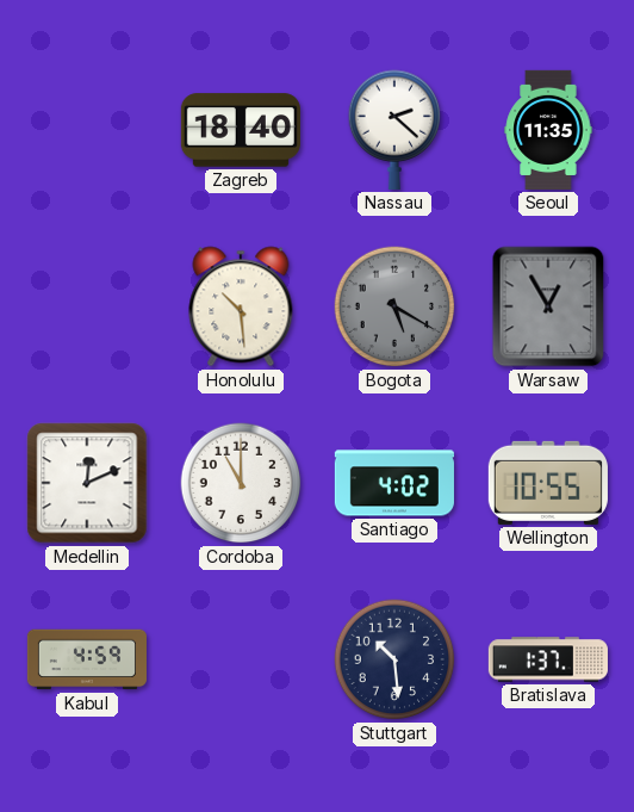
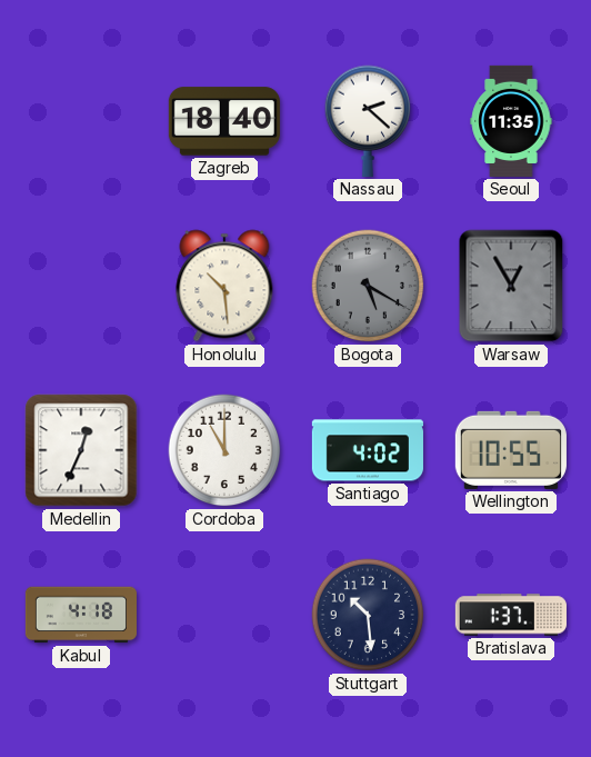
Medellin: 12:11 -> 12:34
Kabul: 4:59 -> 4:18
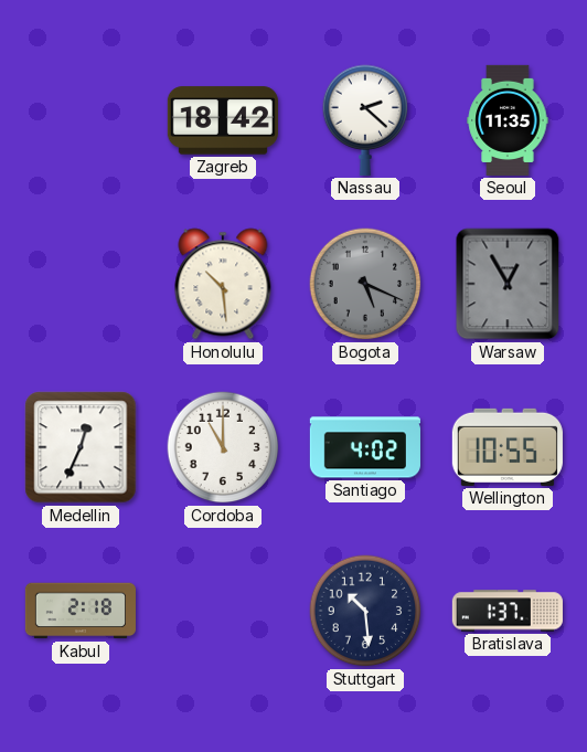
Zagreb: 18:40 -> 18:42
Bogota: 5:20 -> 5:19
Kabul: 4:18 -> 2:18
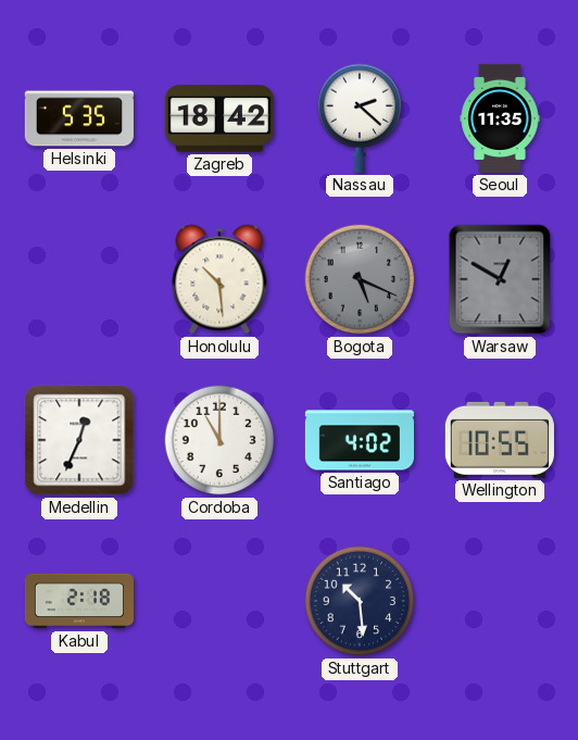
Helsinki: none -> 5:35
Warsaw: 12:55 -> 12:50
Bratislava: 1:37 -> none
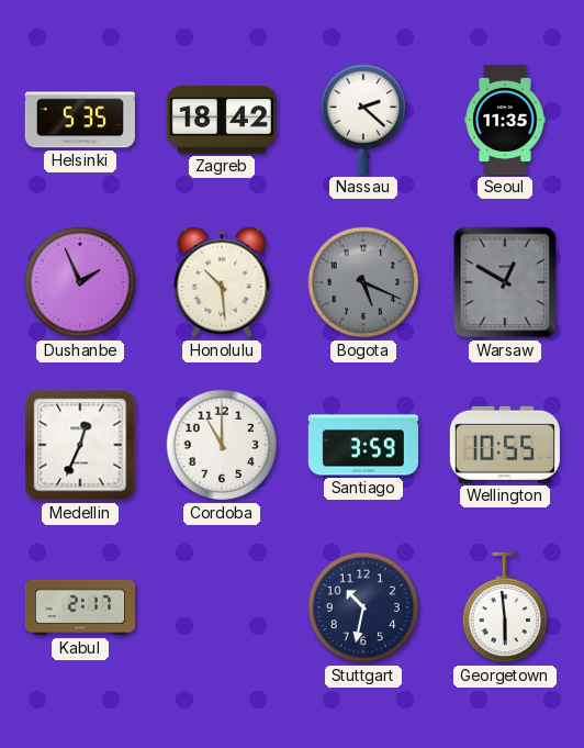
Dushanbe: none -> 1:56
Santiago: 4:02 -> 3:59
Kabul: 2:18 -> 2:17
Stuttgart: 10:29 -> 10:32
Georgetown: none -> 5:59
